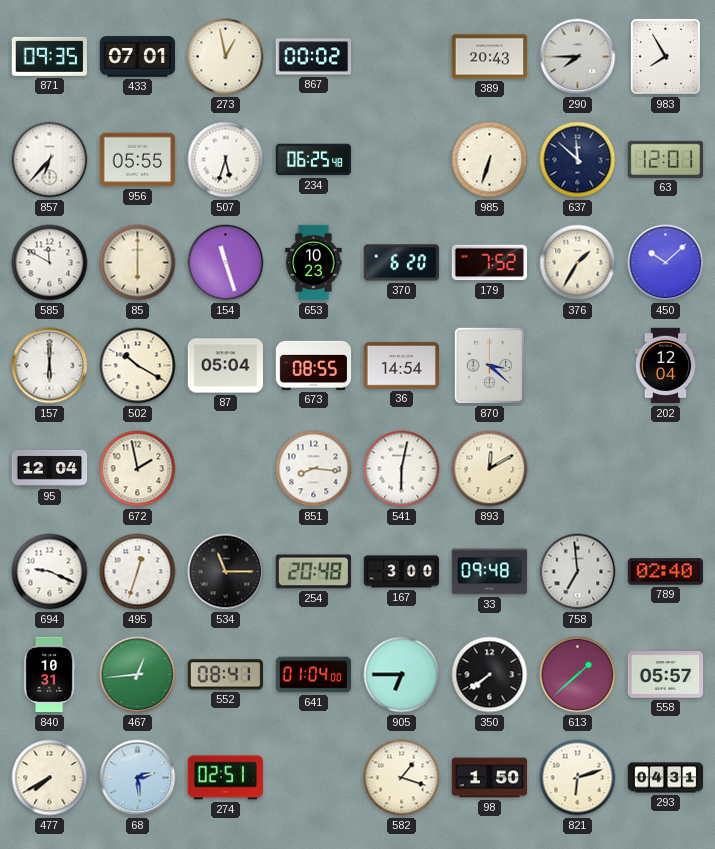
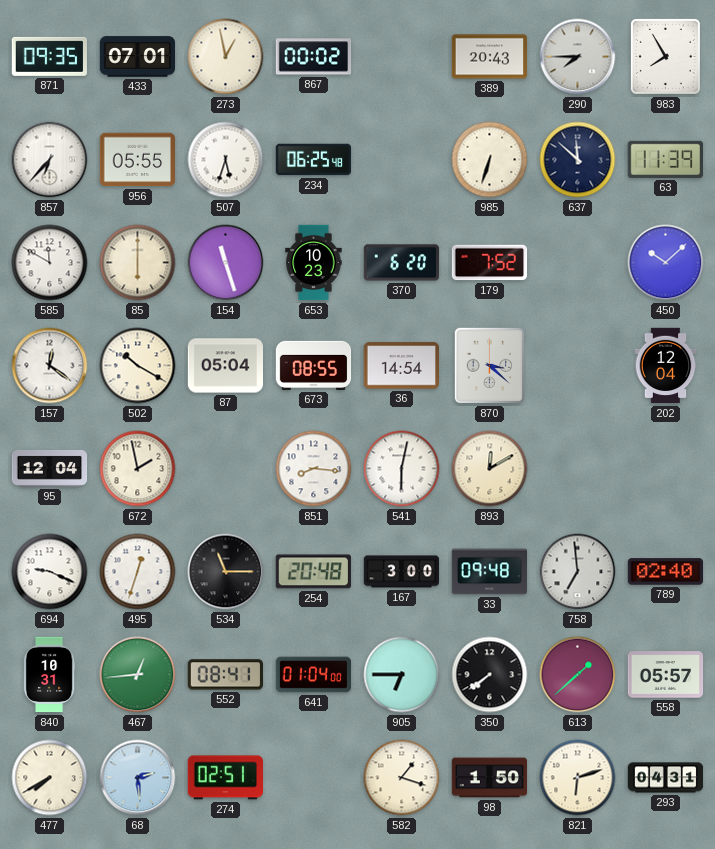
63: 12:01 -> 11:39
376: 1:35 -> none
157: 6:00 -> 12:21
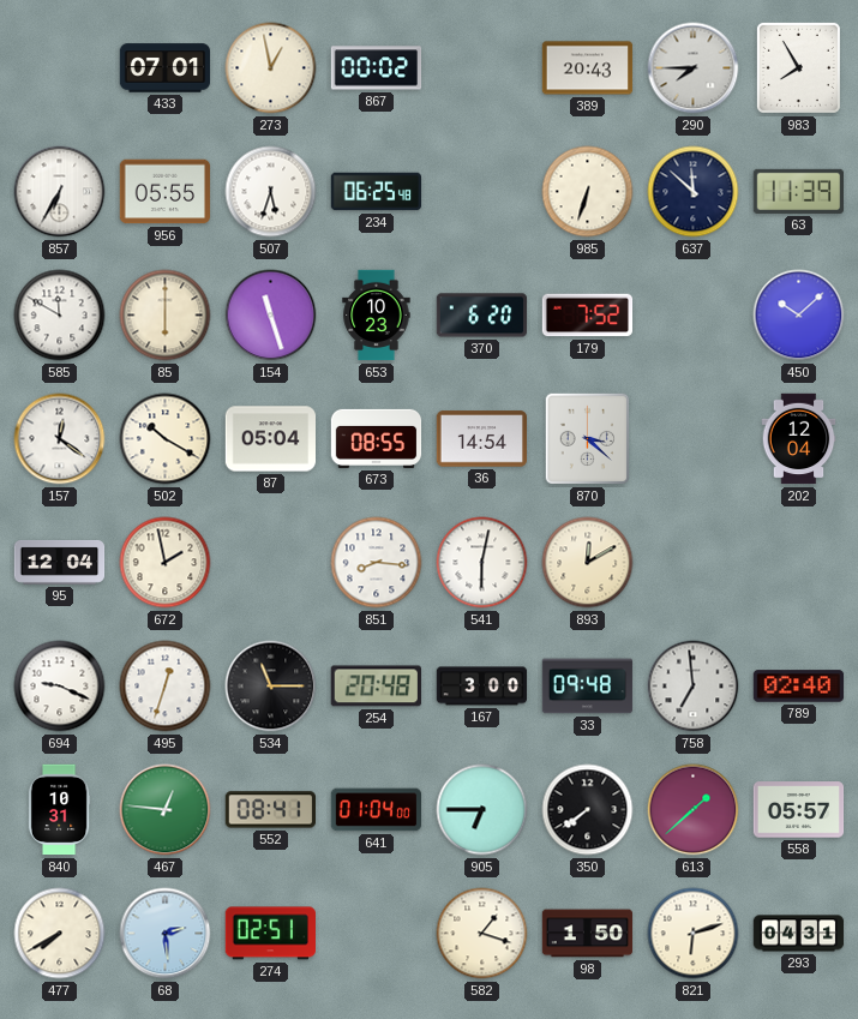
871: 09:35 -> none
857: 6:37 -> 6:35
467: 12:44 -> 12:46
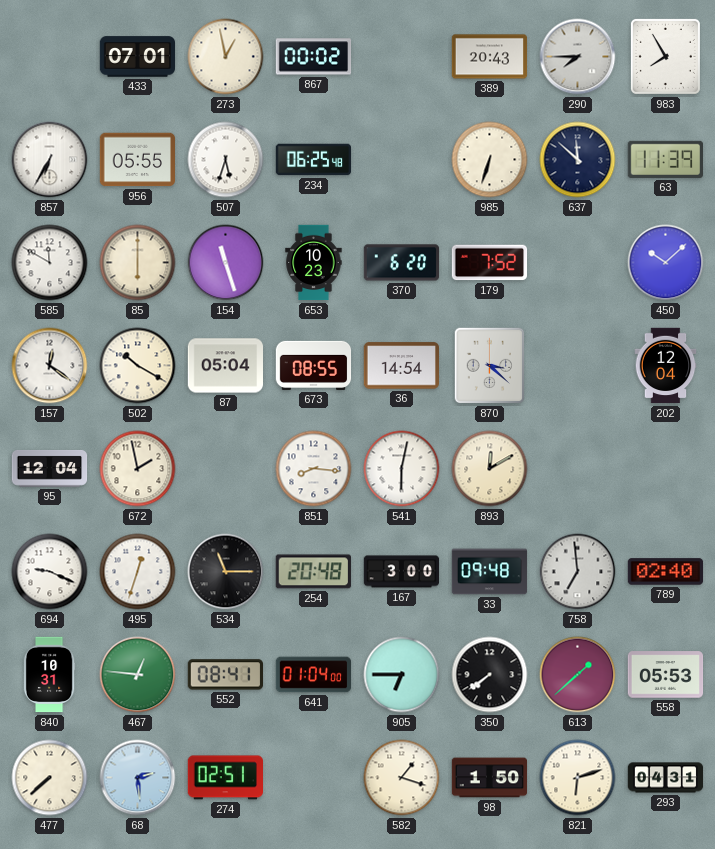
558: 05:57 -> 05:53
477: 7:40 -> 7:38
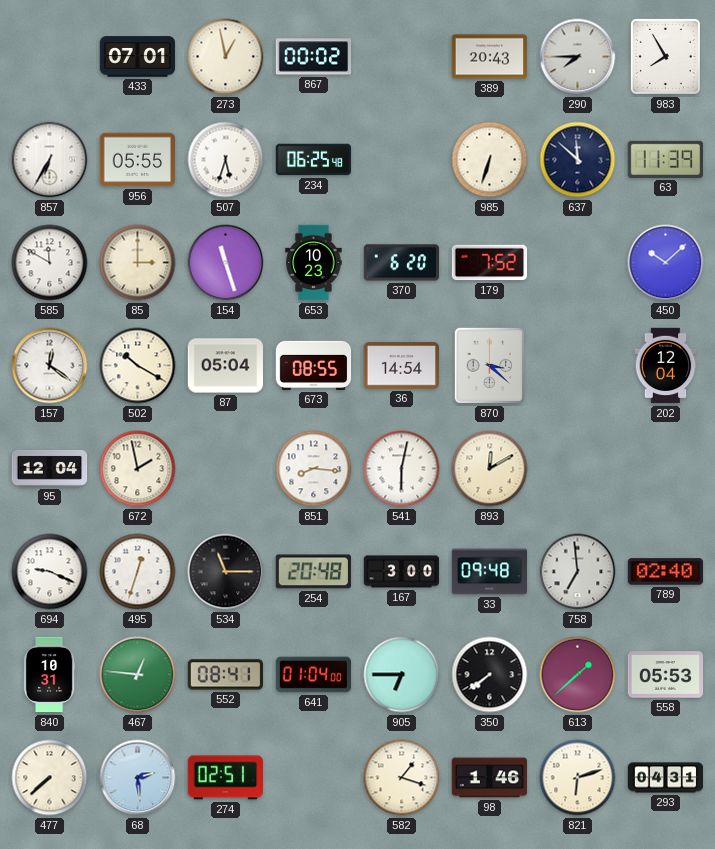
85: 6:00 -> 3:00
98: 1:50 -> 1:46
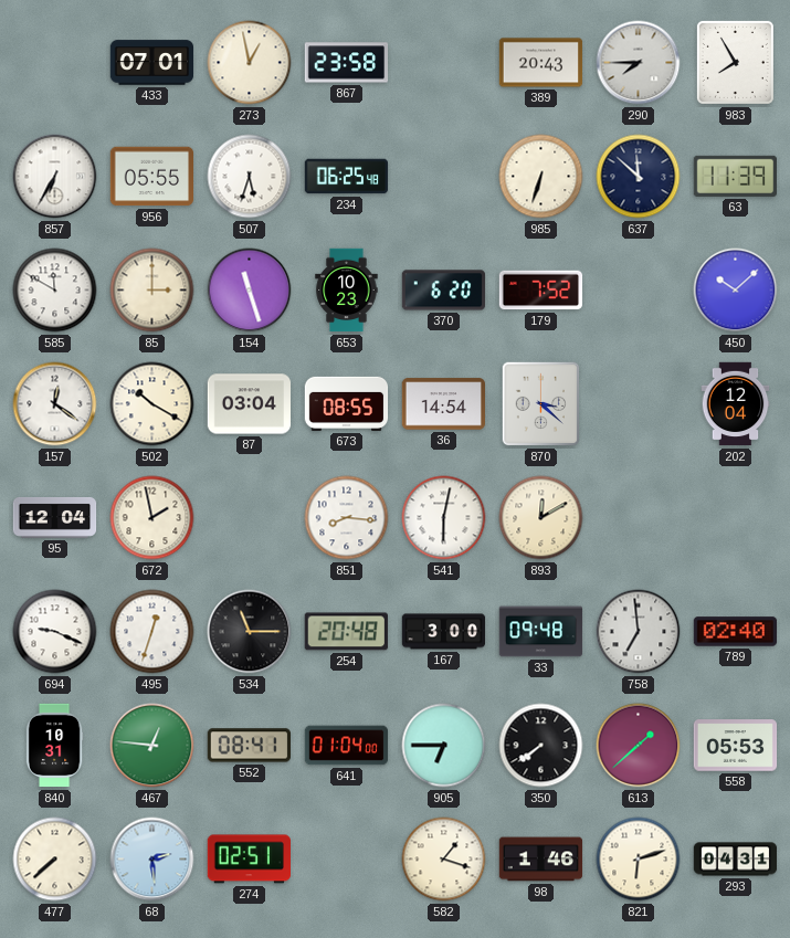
867: 00:02 -> 23:58
87: 05:04 -> 03:04
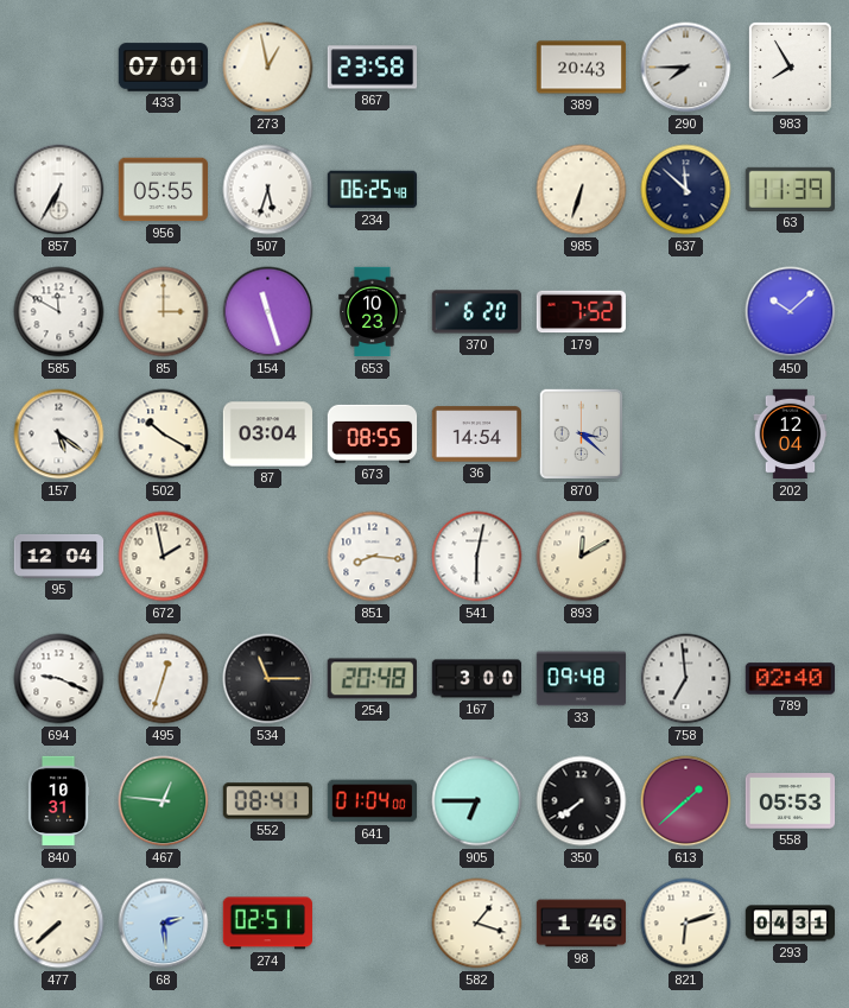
157: 12:21 -> 5:21
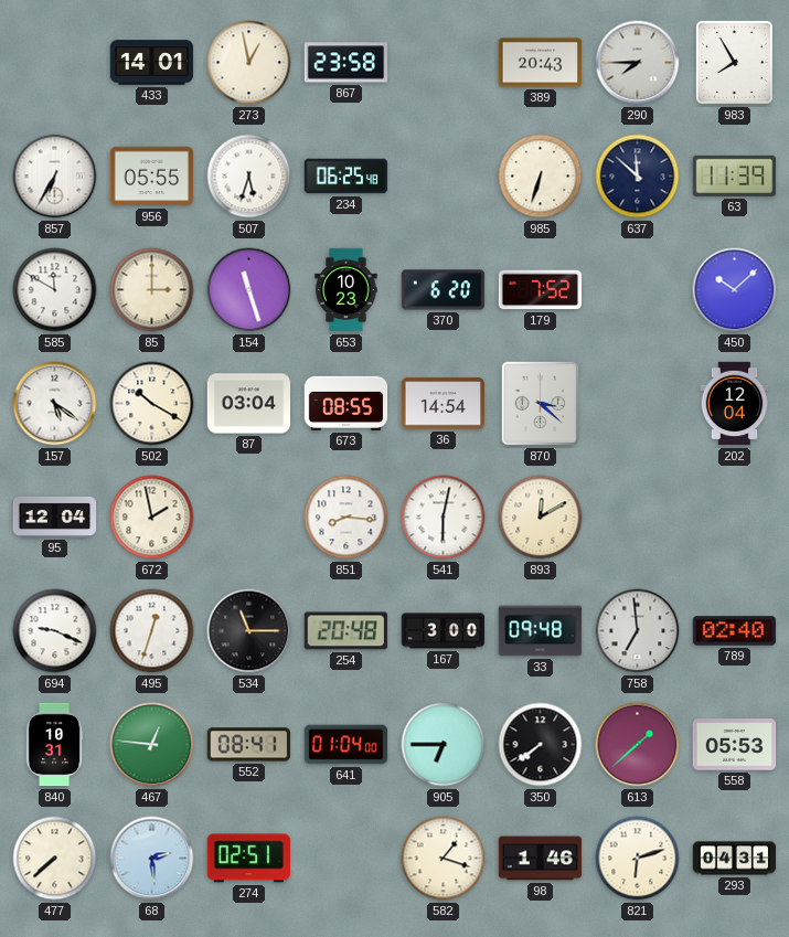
433: 07:01 -> 14:01
